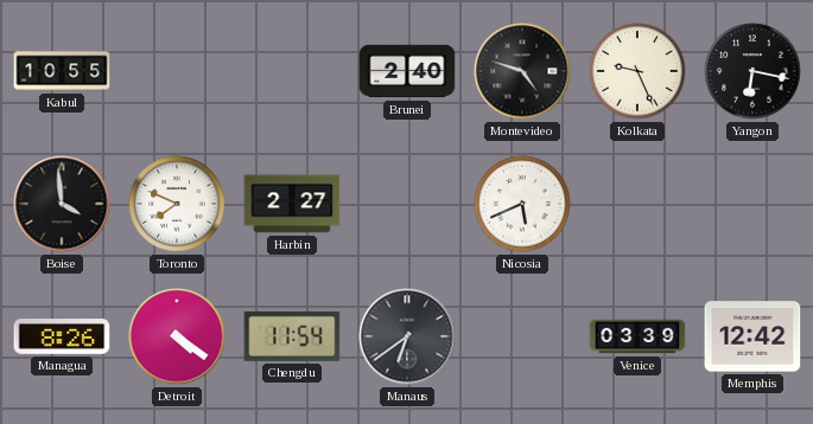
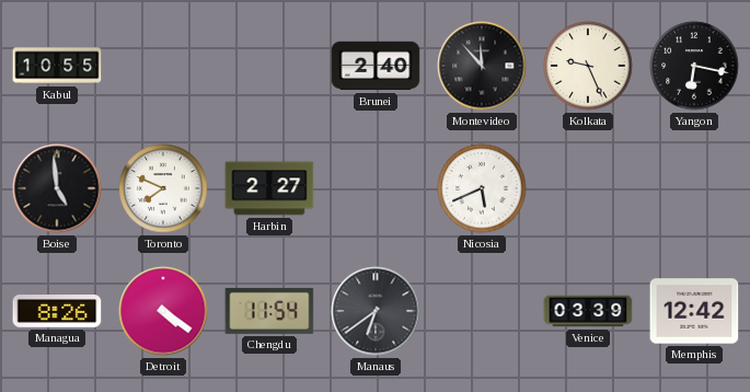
Montevideo: 4:48 -> 11:53
Boise: 3:59 -> 4:59
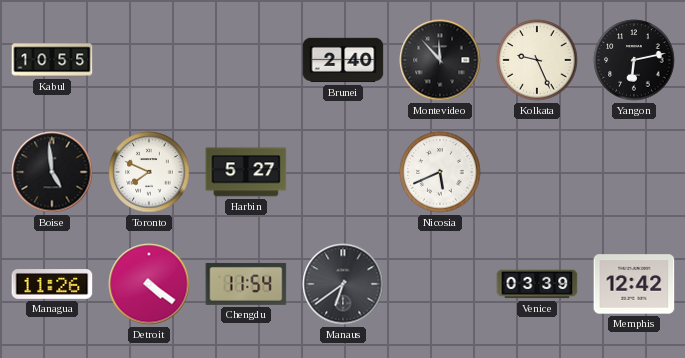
Yangon: 6:17 -> 6:13
Harbin: 2:27 -> 5:27
Managua: 8:26 -> 11:26
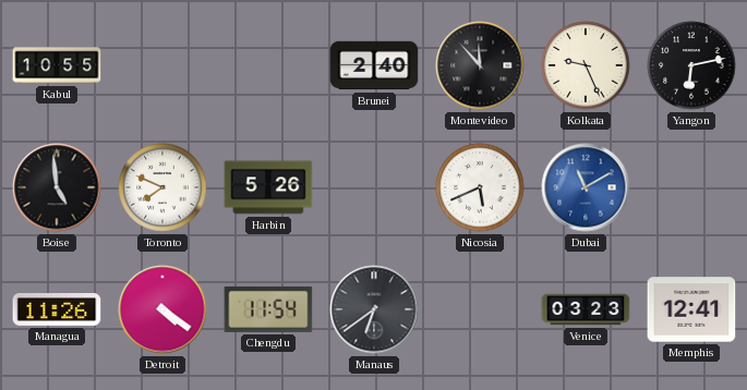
Harbin: 5:27 -> 5:26
Dubai: none -> 11:10
Venice: 03:39 -> 03:23
Memphis: 12:42 -> 12:41
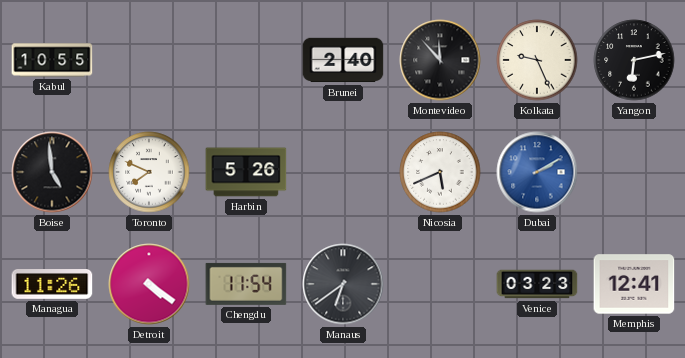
Dubai: 11:10 -> 2:10
